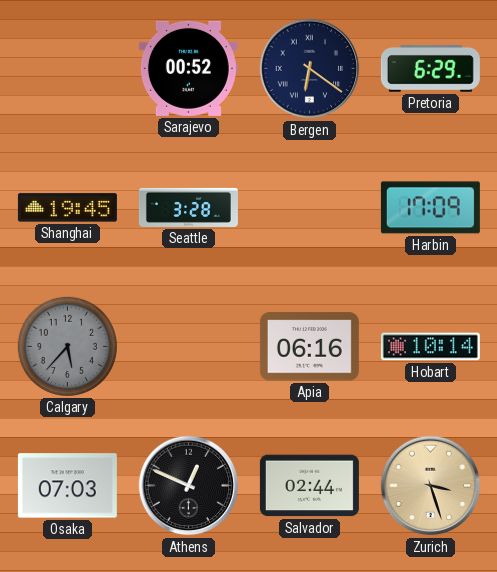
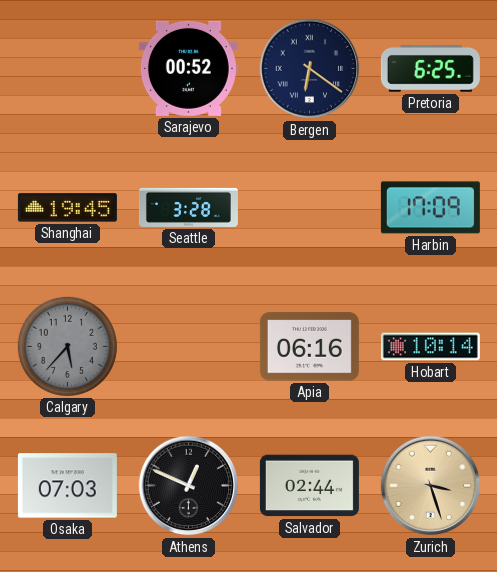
Pretoria: 6:29 -> 6:25
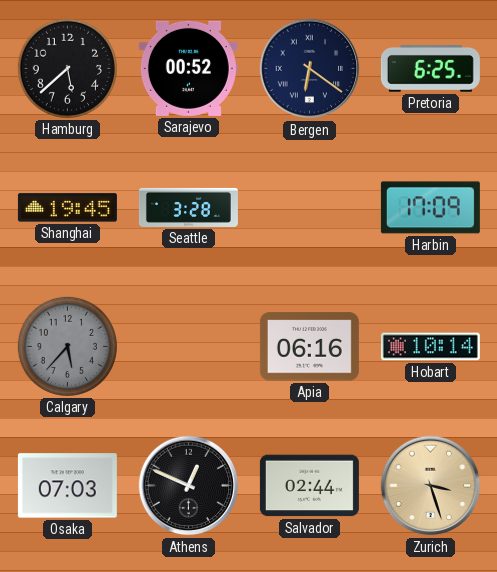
Hamburg: none -> 5:38
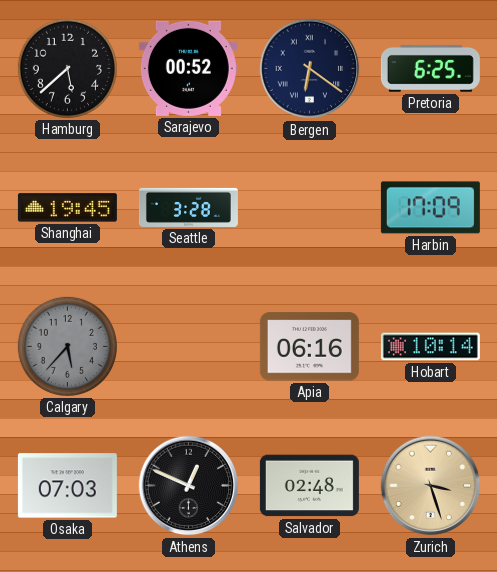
Salvador: 02:44 -> 02:48
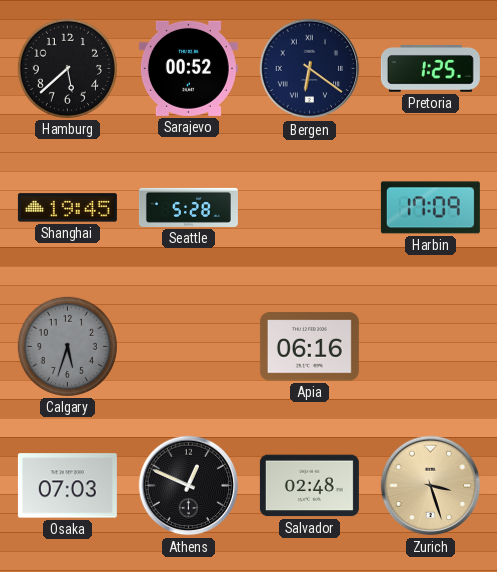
Pretoria: 6:25 -> 1:25
Seattle: 3:28 -> 5:28
Calgary: 5:37 -> 5:33
Hobart: 10:14 -> none
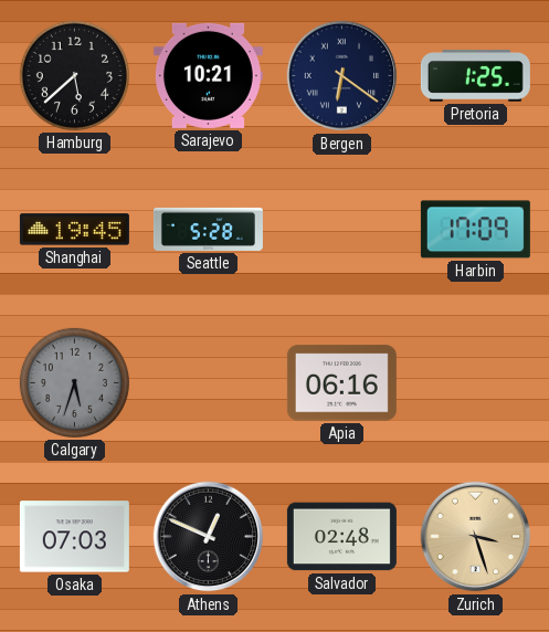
Sarajevo: 00:52 -> 10:21
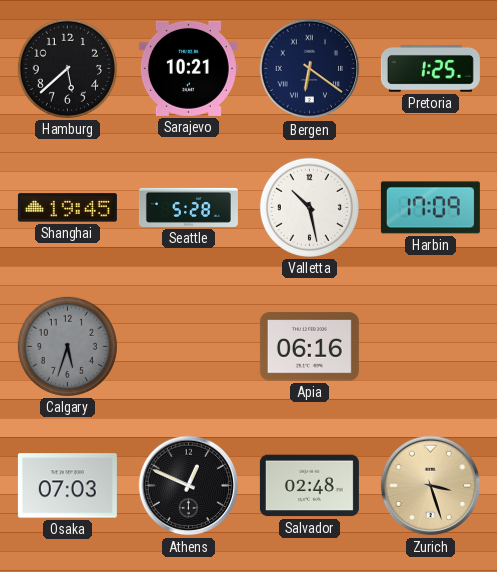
Valletta: none -> 10:28
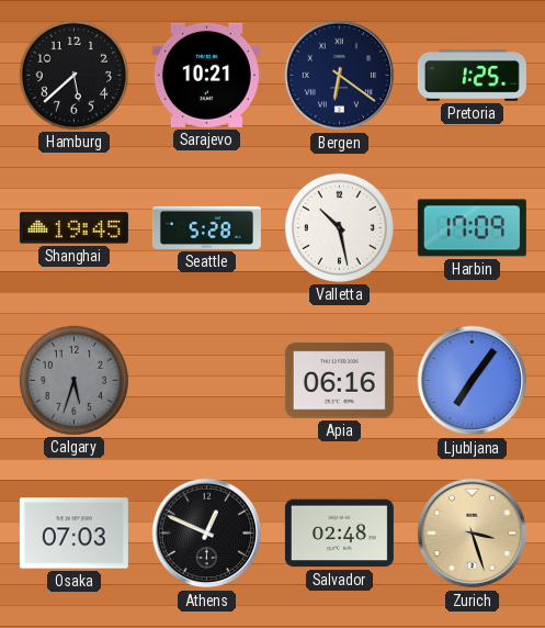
Ljubljana: none -> 7:06
